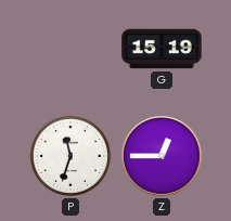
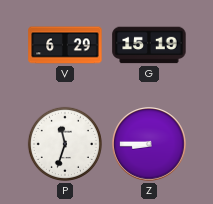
V: none -> 6:29
Z: 12:45 -> 8:45
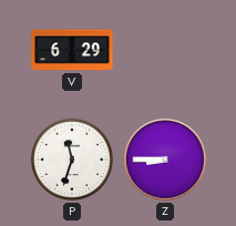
G: 15:19 -> none
